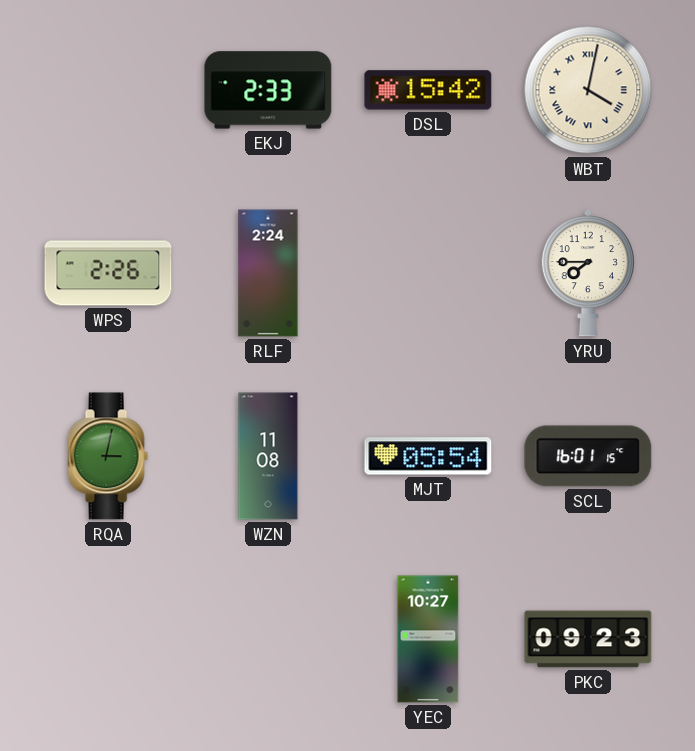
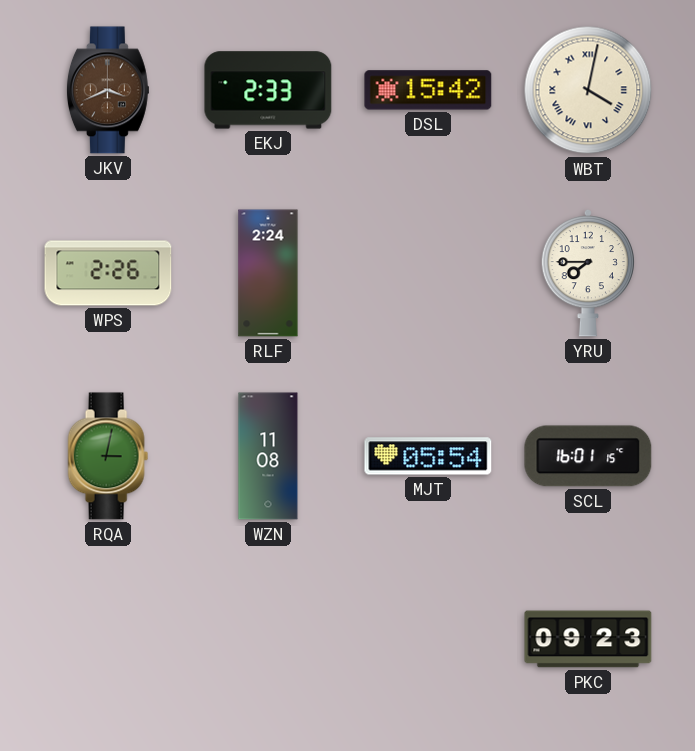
JKV: none -> 3:41
YEC: 10:27 -> none
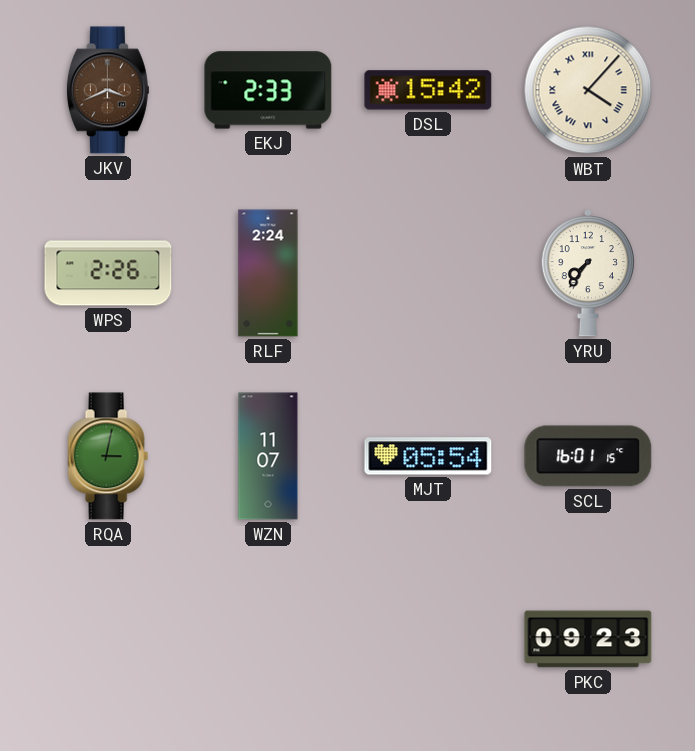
WBT: 4:02 -> 4:07
YRU: 7:45 -> 7:36
WZN: 11:08 -> 11:07
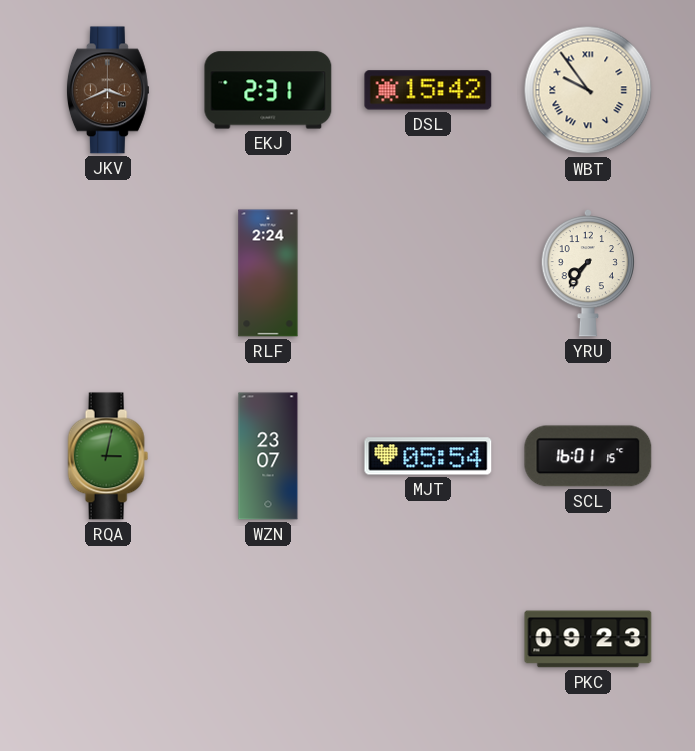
EKJ: 2:33 -> 2:31
WBT: 4:07 -> 9:54
WPS: 2:26 -> none
WZN: 11:07 -> 23:07
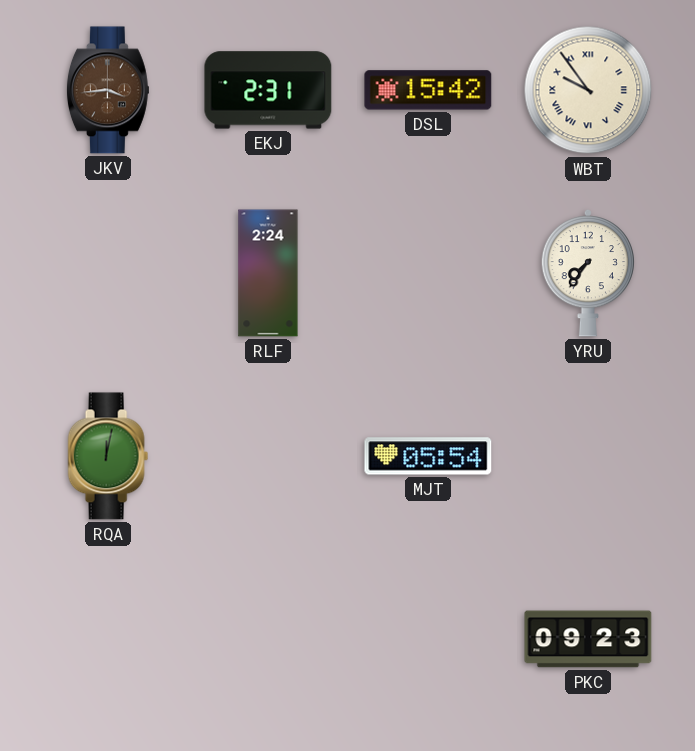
JKV: 3:41 -> 3:44
RQA: 3:02 -> 12:02
WZN: 23:07 -> none
SCL: 16:01 -> none
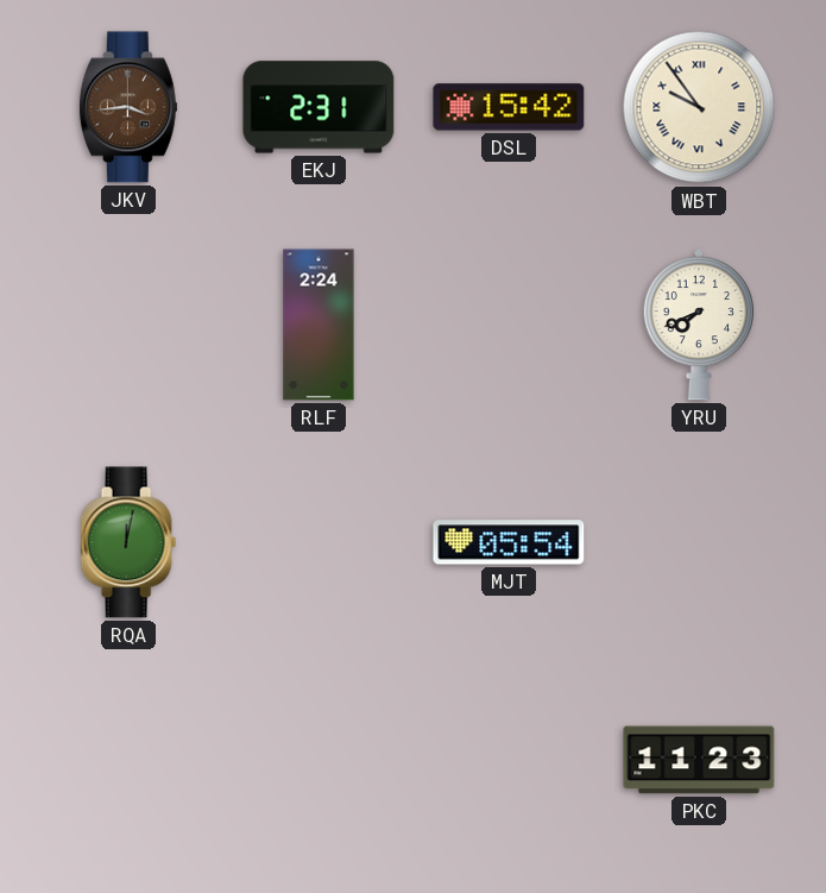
YRU: 7:36 -> 7:41
PKC: 09:23 -> 11:23
